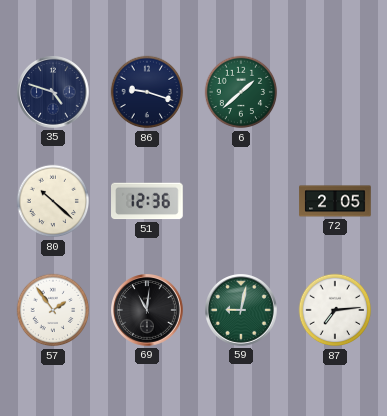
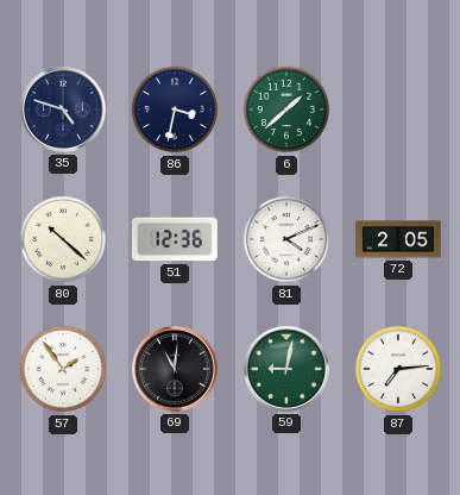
86: 9:18 -> 3:32
81: none -> 4:11
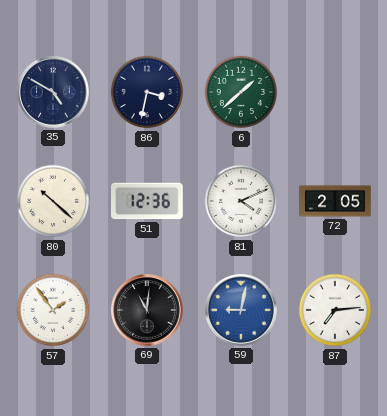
35: 4:48 -> 4:50
59 dial: green -> blue
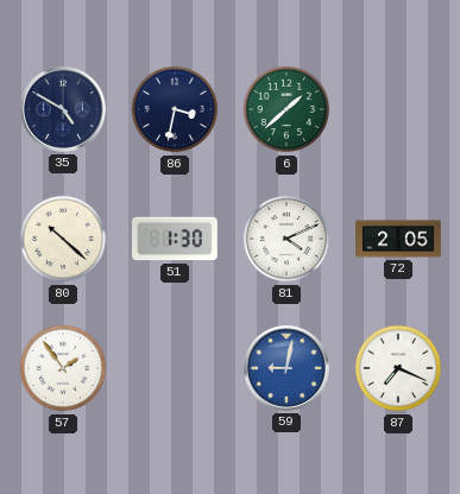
51: 12:36 -> 1:30
69: 11:01 -> none
87: 7:14 -> 7:19
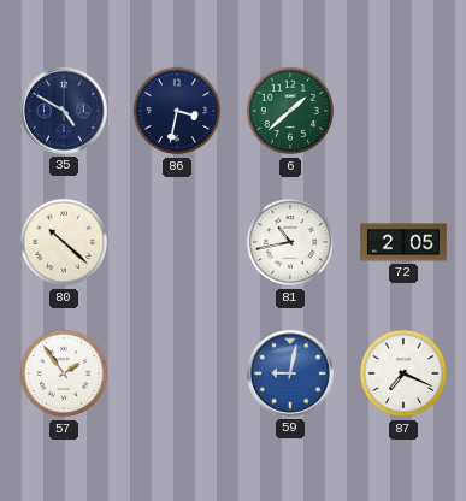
51: 1:30 -> none
81: 4:11 -> 10:43
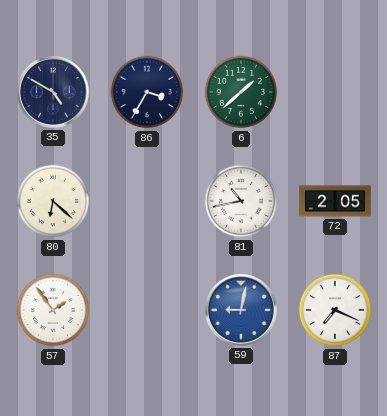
86: 3:32 -> 3:35
80: 10:22 -> 6:22
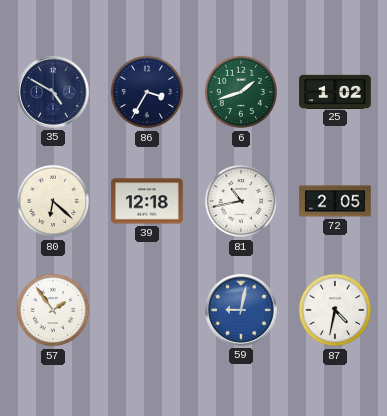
6: 1:38 -> 1:42
25: none -> 1:02
39: none -> 12:18
87: 7:19 -> 4:32
